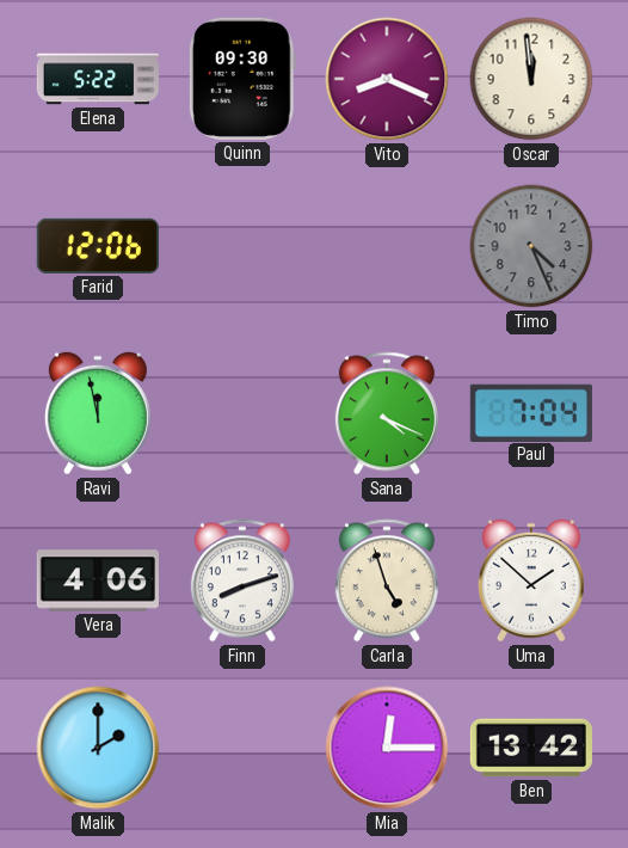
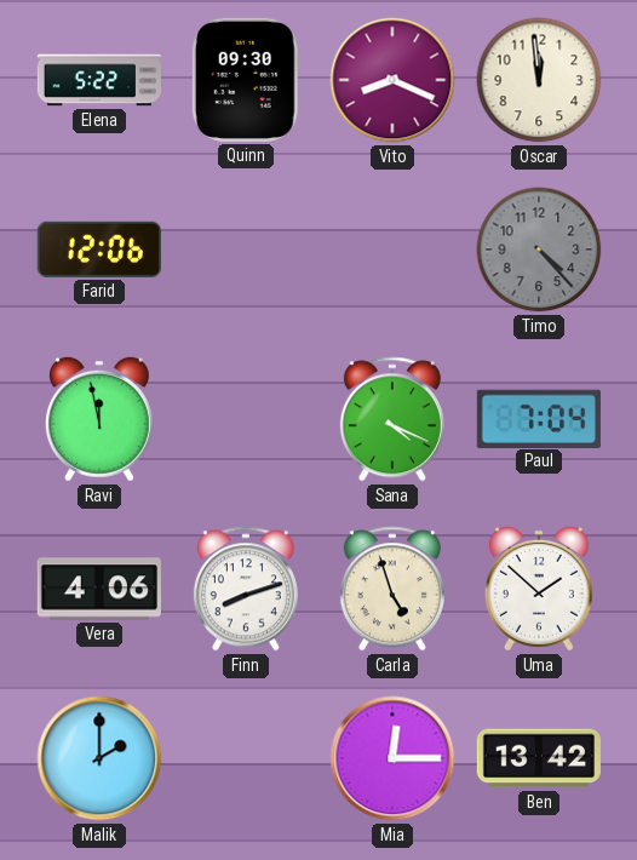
Timo: 4:26 -> 4:23
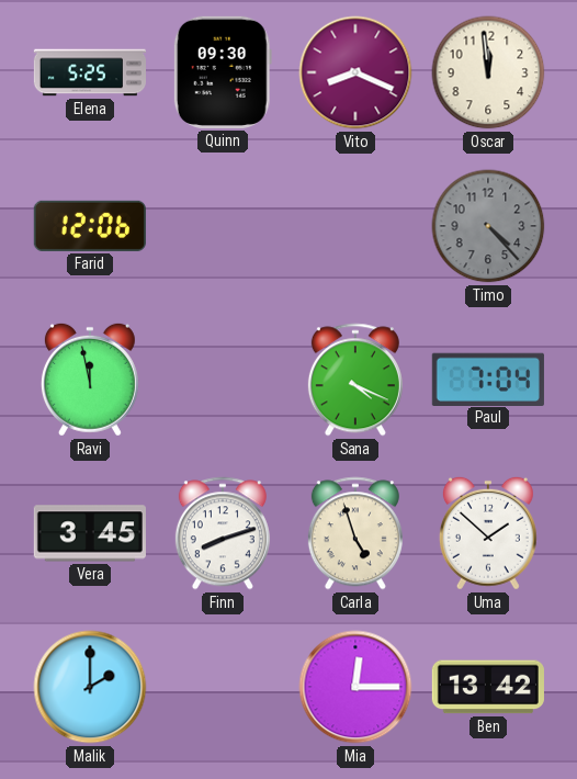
Elena: 5:22 -> 5:25
Vera: 4:06 -> 3:45
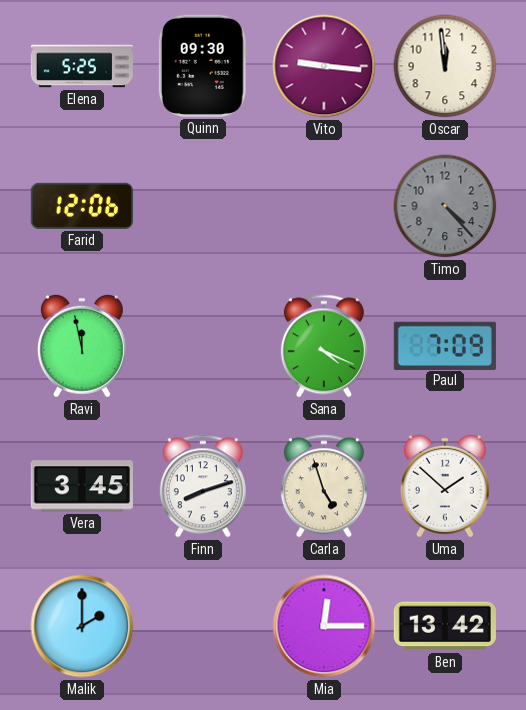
Vito: 8:19 -> 9:16
Paul: 7:04 -> 7:09
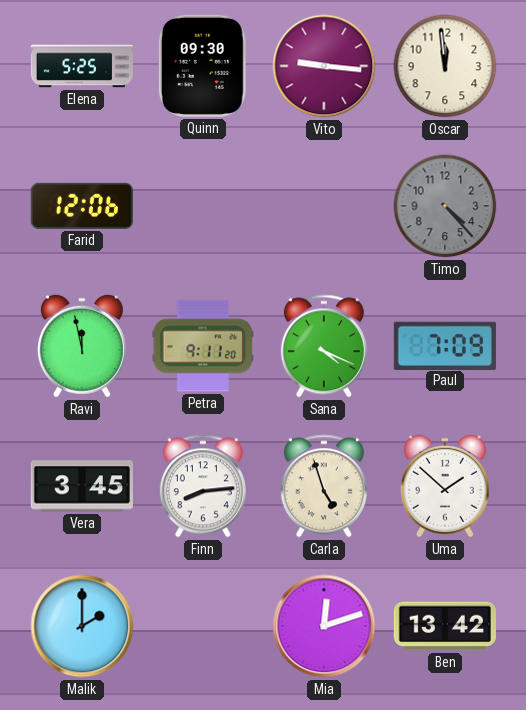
Petra: none -> 9:11
Finn: 8:12 -> 8:14
Mia: 12:15 -> 12:12
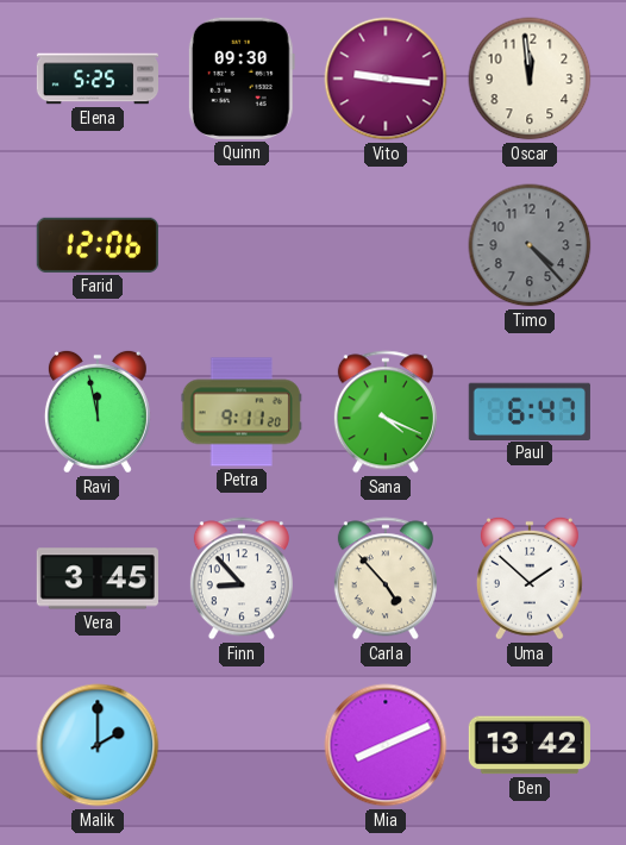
Paul: 7:09 -> 6:47
Finn: 8:14 -> 8:53
Carla: 4:57 -> 4:53
Mia: 12:12 -> 8:11
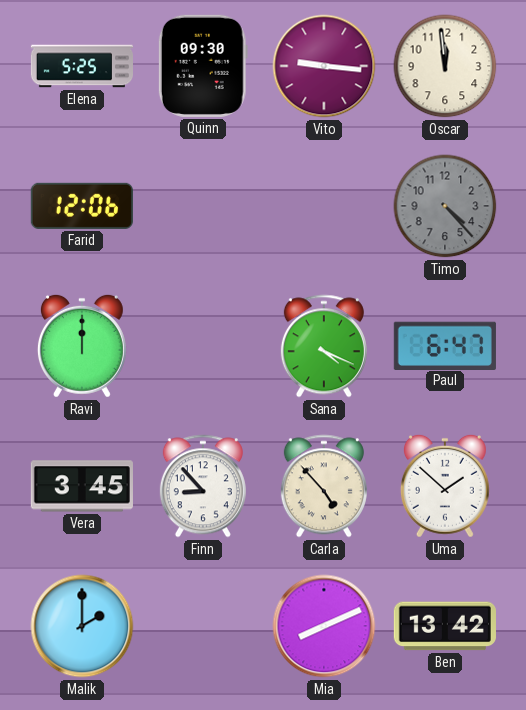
Ravi: 11:58 -> 12:00
Petra: 9:11 -> none
